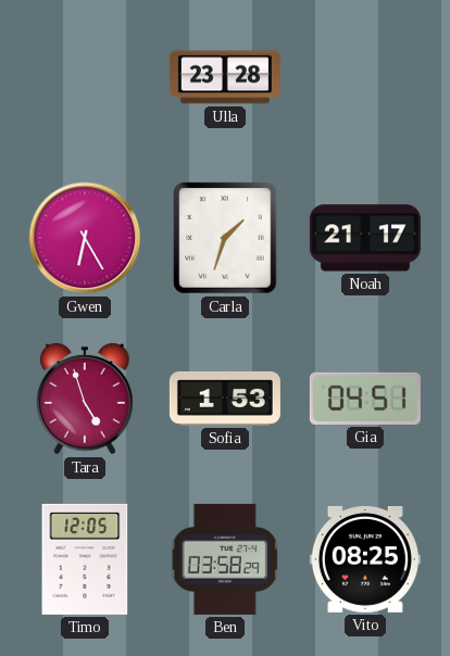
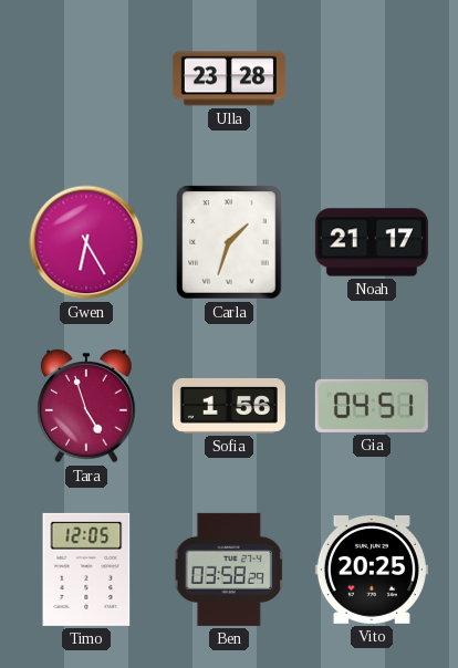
Sofia: 1:53 -> 1:56
Vito: 08:25 -> 20:25
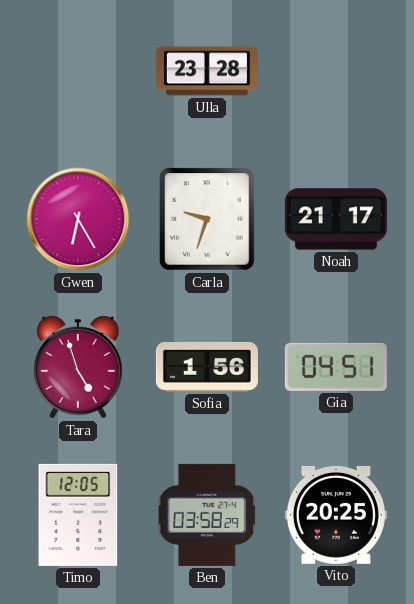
Carla: 1:33 -> 9:33
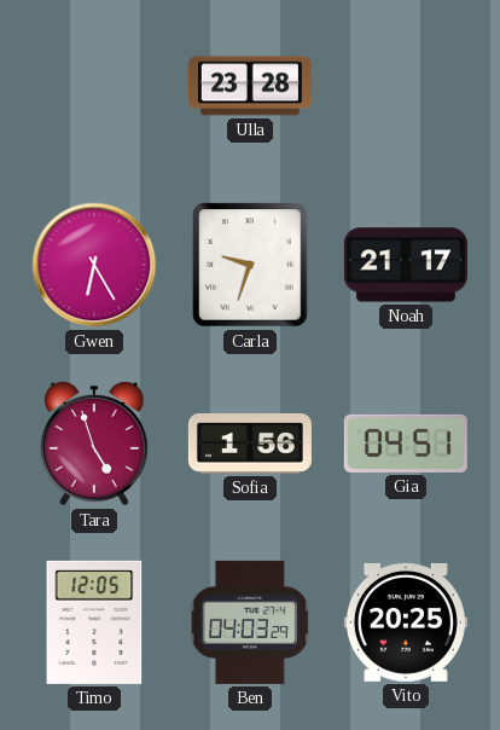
Ben: 03:58 -> 04:03
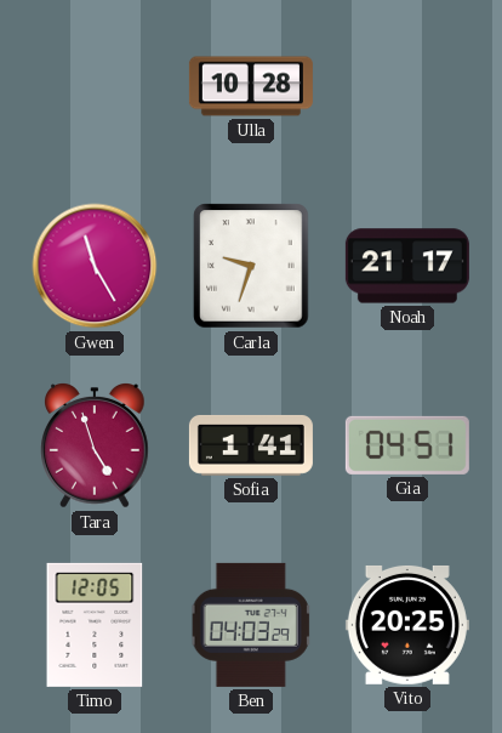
Ulla: 23:28 -> 10:28
Gwen: 6:25 -> 11:25
Sofia: 1:56 -> 1:41
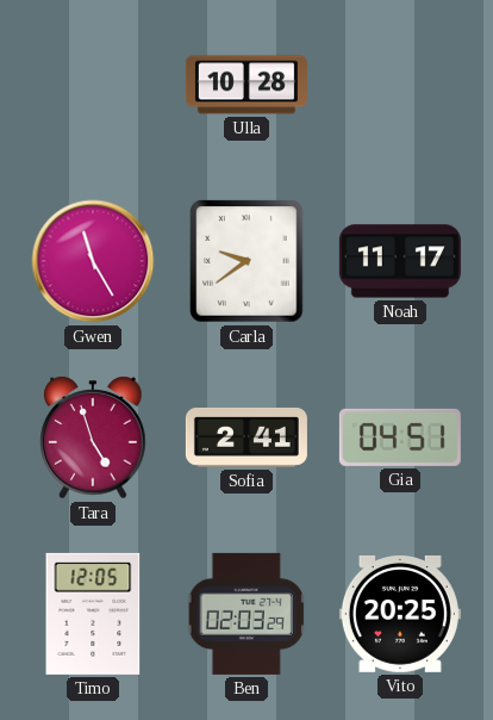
Carla: 9:33 -> 9:39
Noah: 21:17 -> 11:17
Sofia: 1:41 -> 2:41
Ben: 04:03 -> 02:03
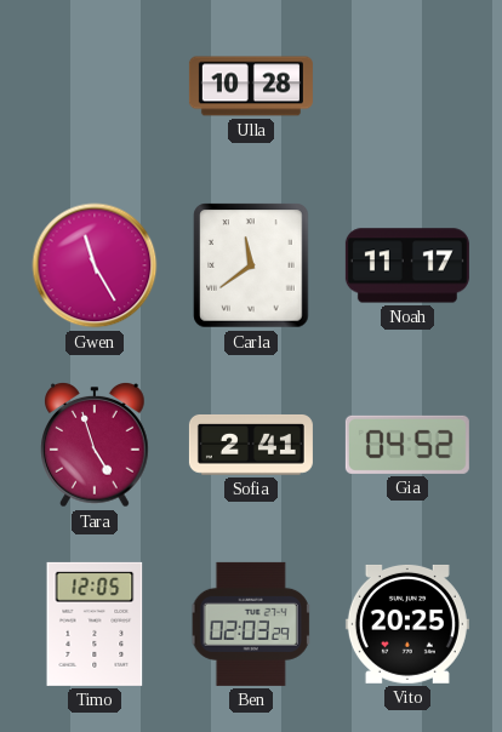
Carla: 9:39 -> 11:39
Gia: 04:51 -> 04:52
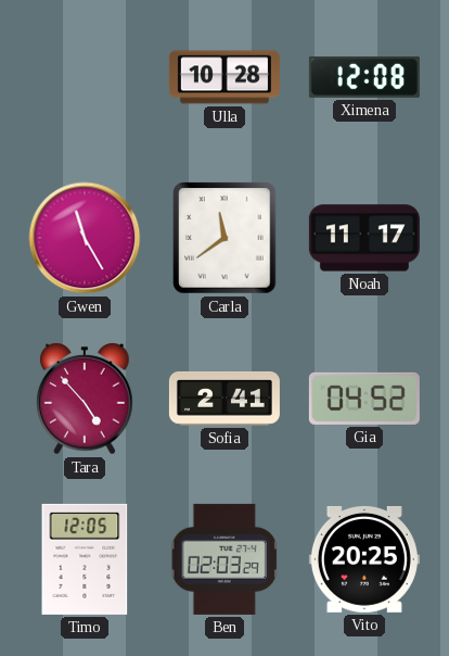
Ximena: none -> 12:08
Tara: 4:57 -> 4:53
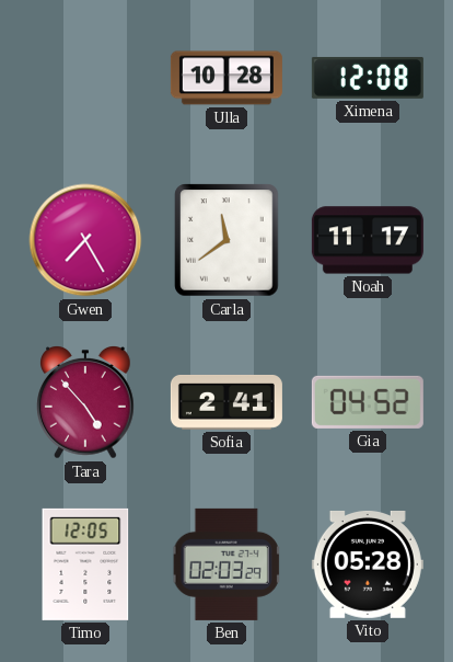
Gwen: 11:25 -> 7:25
Vito: 20:25 -> 05:28
